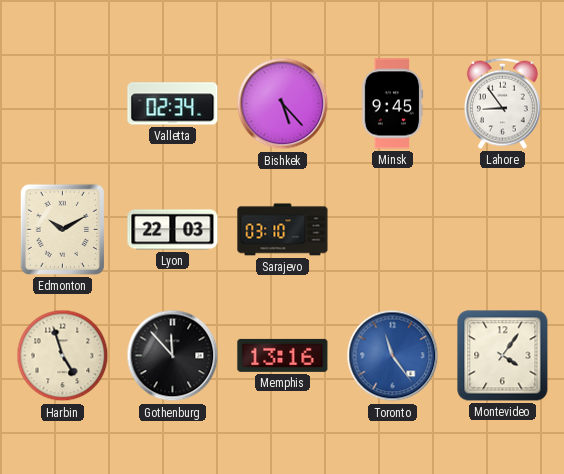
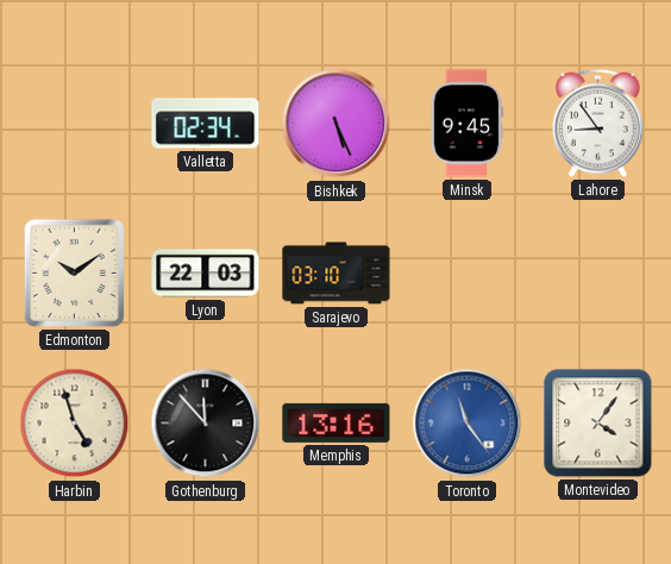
Bishkek: 5:23 -> 5:26
Edmonton: 10:10 -> 10:09
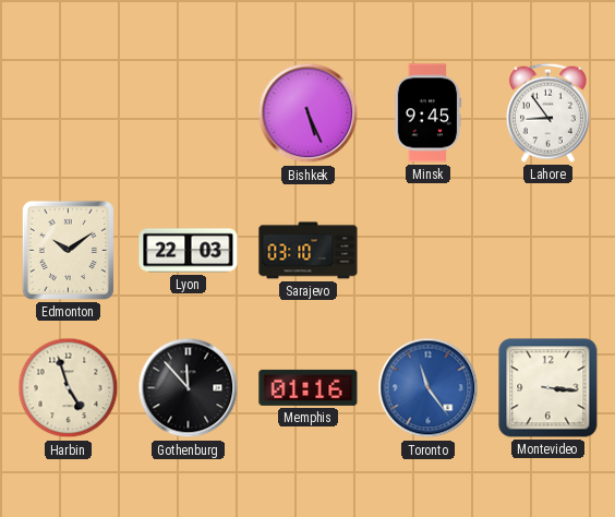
Valletta: 02:34 -> none
Memphis: 13:16 -> 01:16
Montevideo: 4:06 -> 3:16
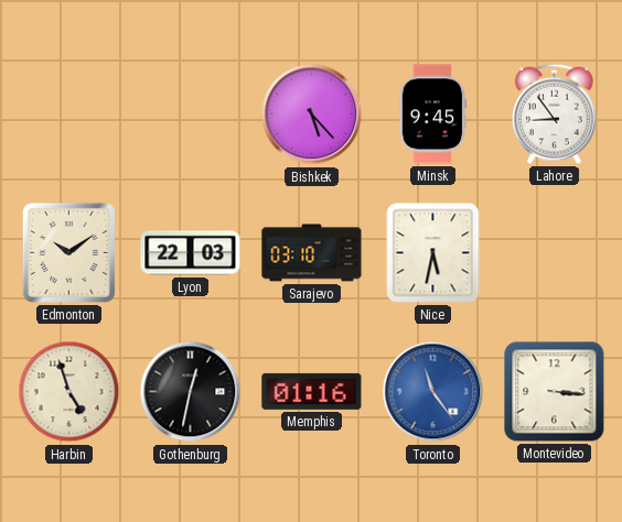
Bishkek: 5:26 -> 5:23
Nice: none -> 5:32
Gothenburg: 11:53 -> 12:32
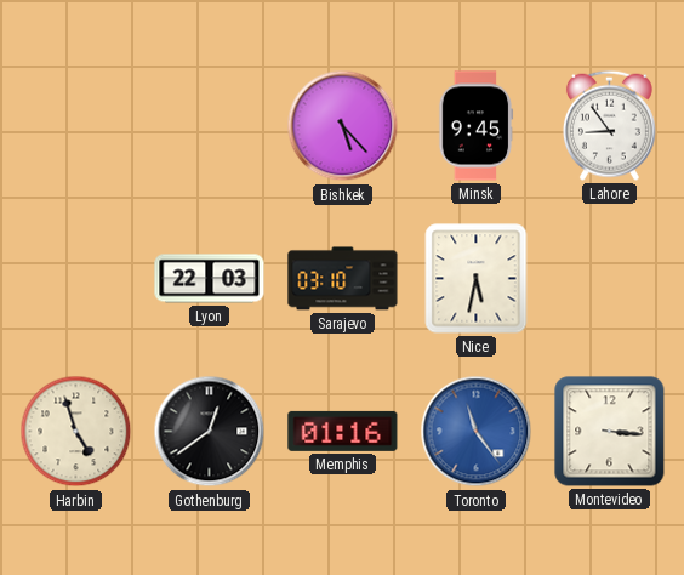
Edmonton: 10:09 -> none
Gothenburg: 12:32 -> 12:39
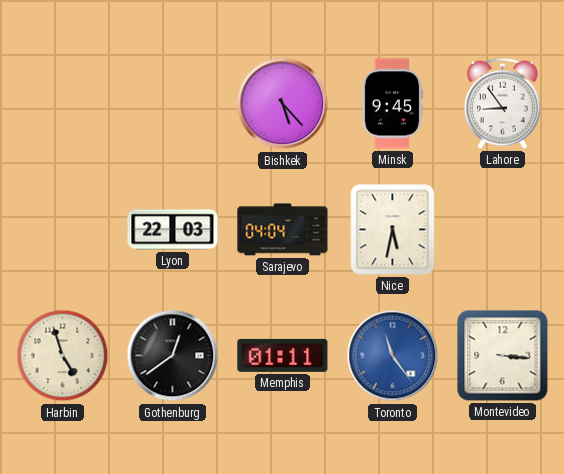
Sarajevo: 03:10 -> 04:04
Memphis: 01:16 -> 01:11
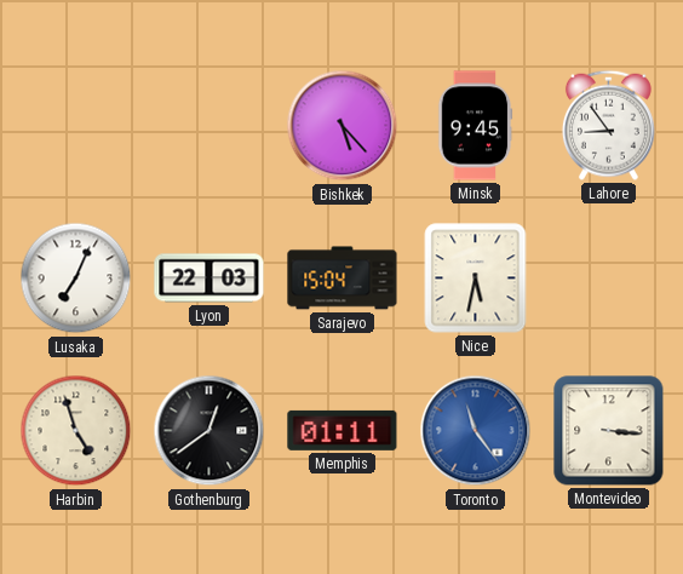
Lusaka: none -> 7:04
Sarajevo: 04:04 -> 15:04
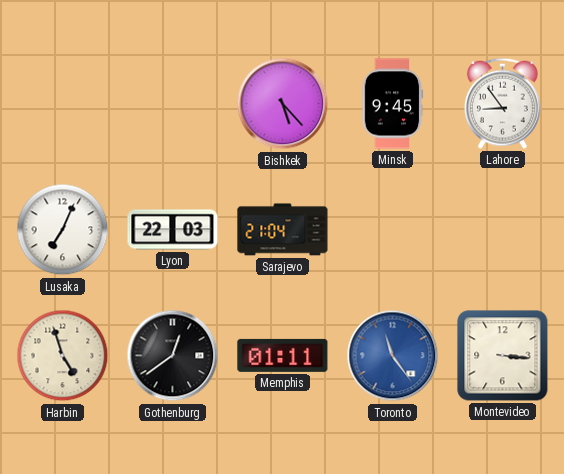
Sarajevo: 15:04 -> 21:04
Nice: 5:32 -> none
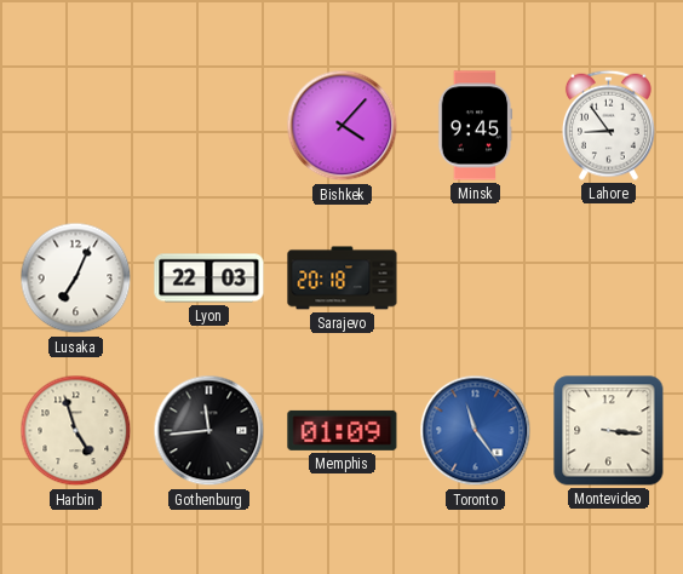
Bishkek: 5:23 -> 4:07
Sarajevo: 21:04 -> 20:18
Gothenburg: 12:39 -> 11:44
Memphis: 01:11 -> 01:09
